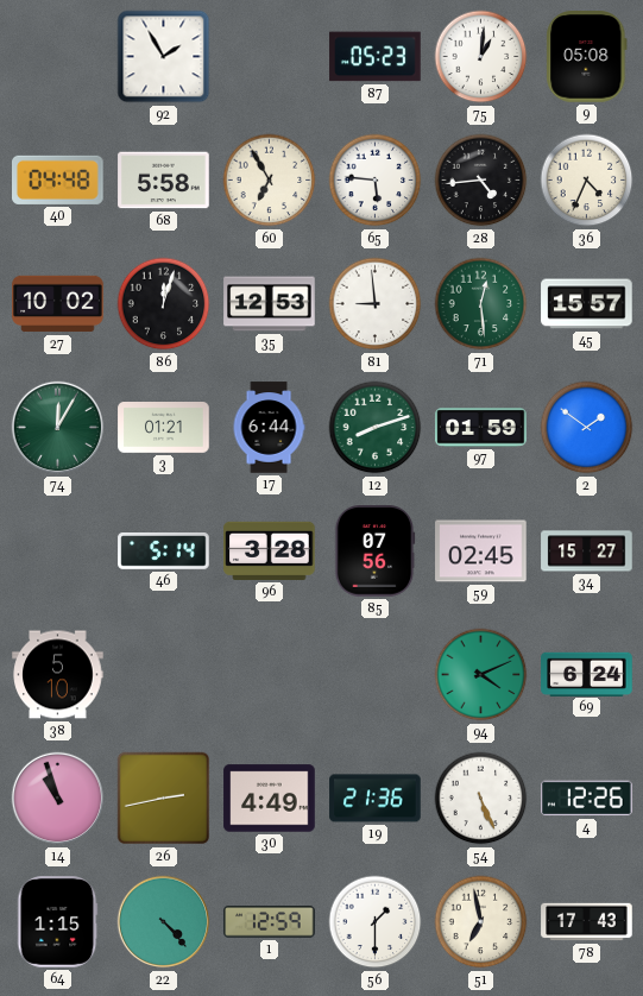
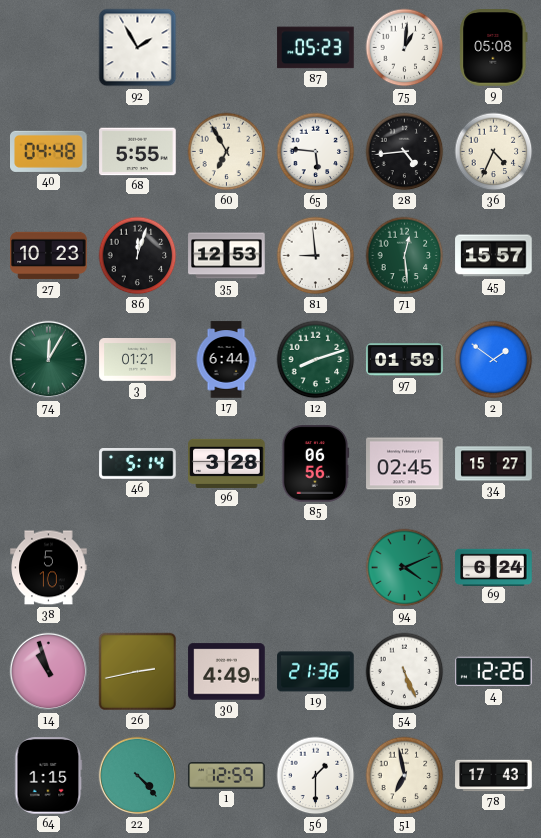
68: 5:58 -> 5:55
27: 10:02 -> 10:23
85: 07:56 -> 06:56
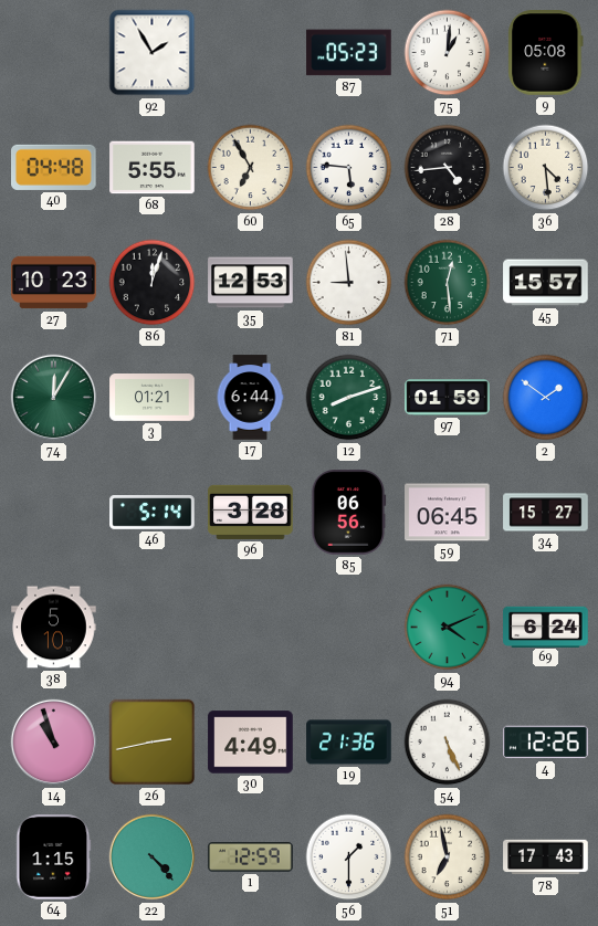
36: 4:34 -> 4:29
59: 02:45 -> 06:45
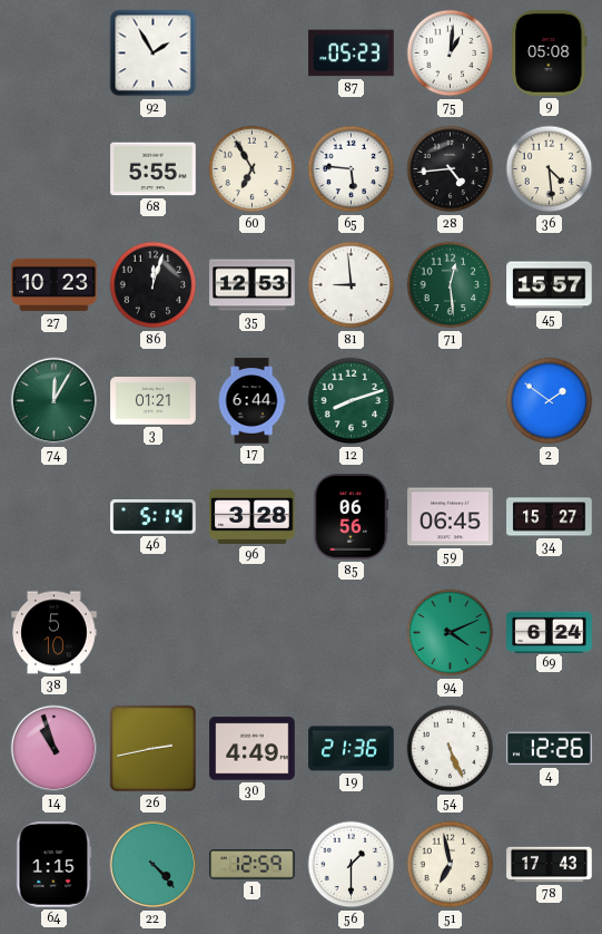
40: 04:48 -> none
97: 01:59 -> none
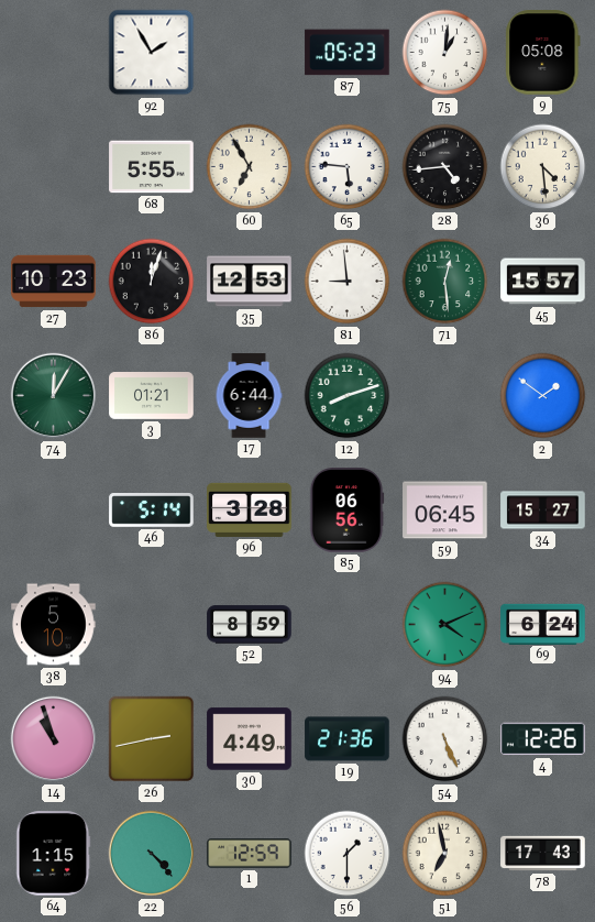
52: none -> 8:59
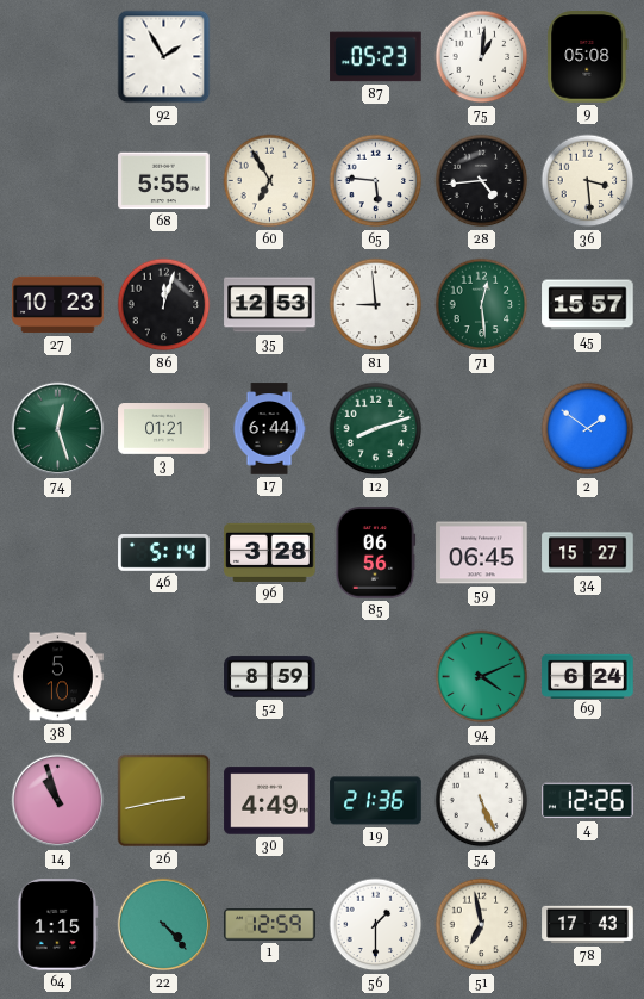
36: 4:29 -> 3:29
74: 12:05 -> 12:27
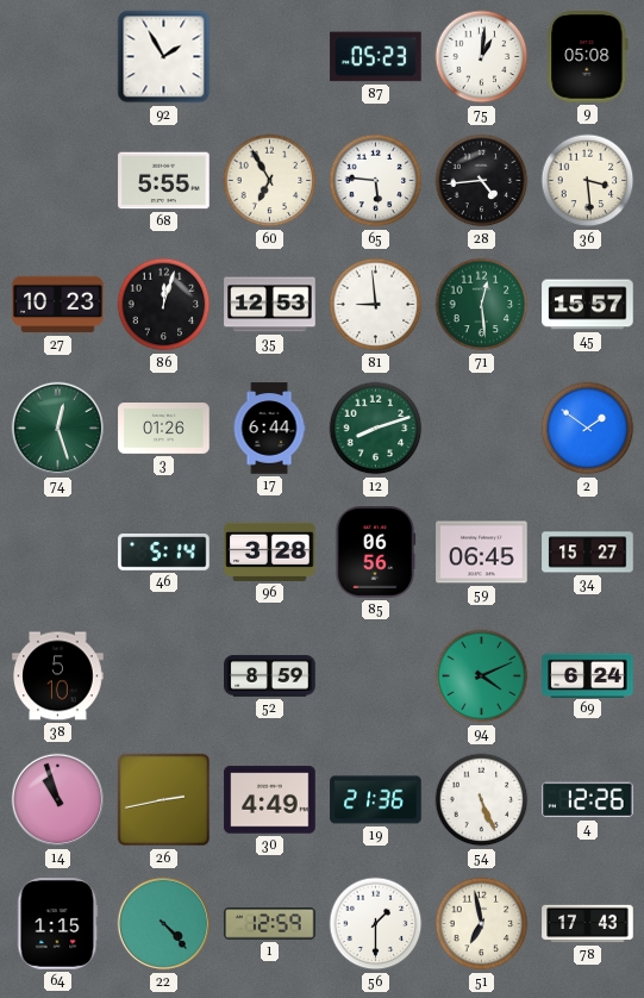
3: 01:21 -> 01:26
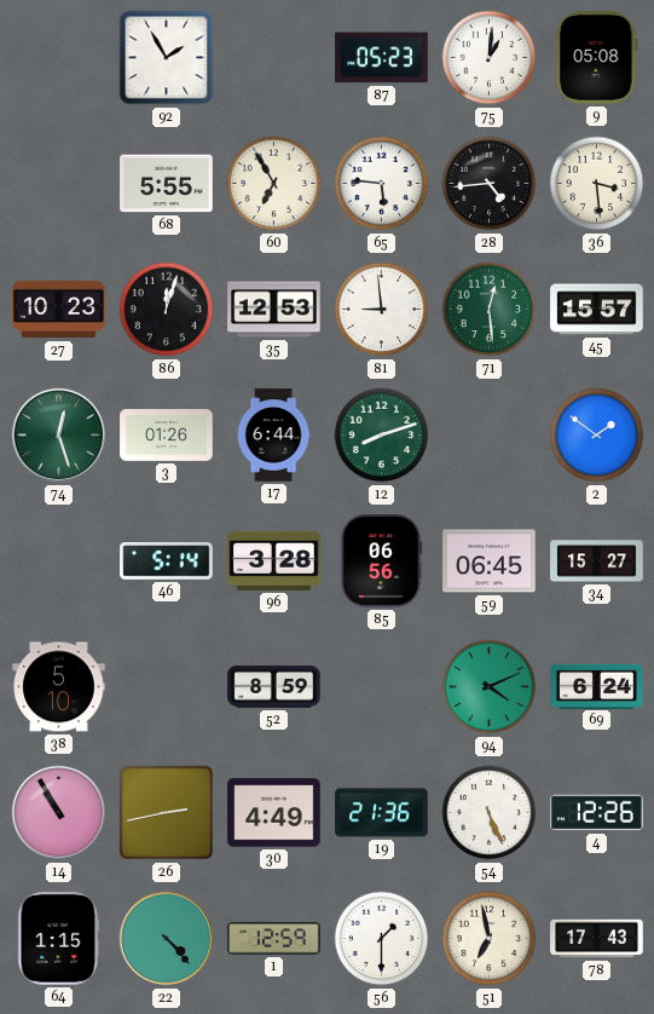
14: 10:57 -> 10:55
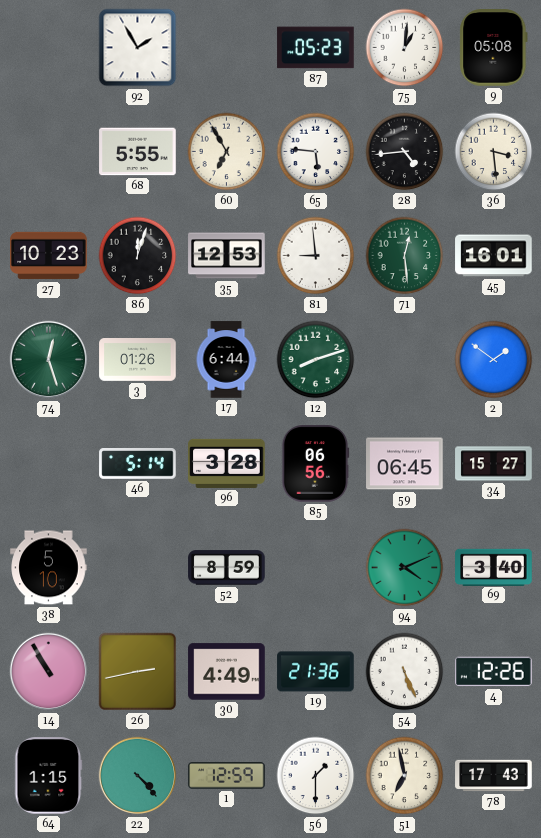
45: 15:57 -> 16:01
69: 6:24 -> 3:40
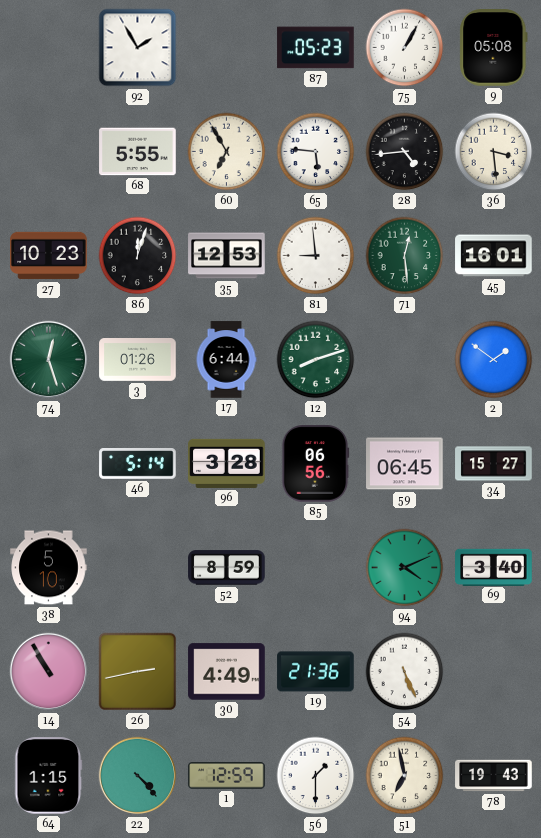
75: 1:01 -> 1:05
4: 12:26 -> none
78: 17:43 -> 19:43
